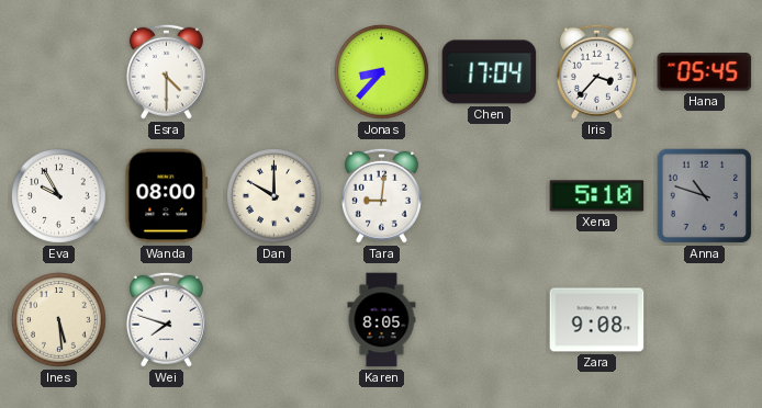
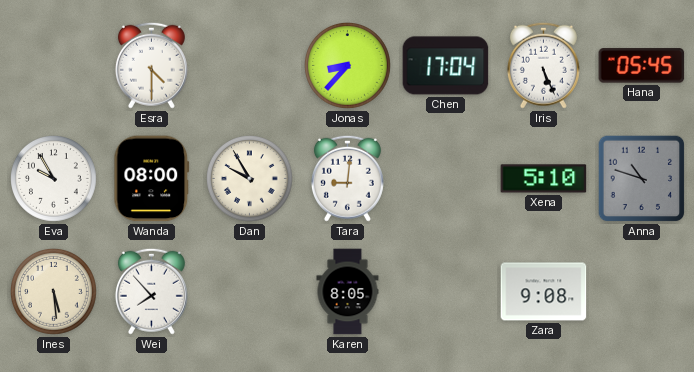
Iris: 3:37 -> 5:26
Dan: 10:00 -> 9:55
Wei: 7:48 -> 7:53
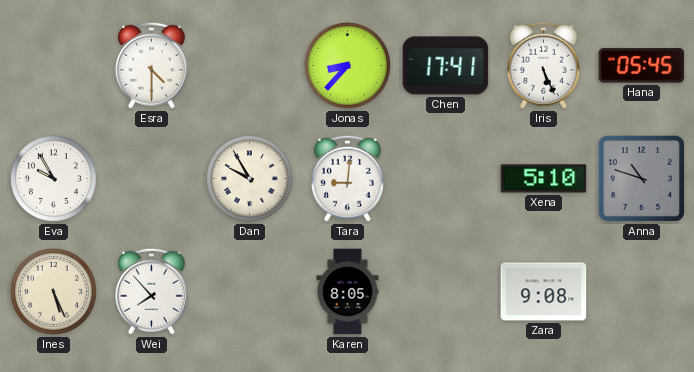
Chen: 17:04 -> 17:41
Wanda: 08:00 -> none
Ines: 5:29 -> 5:26
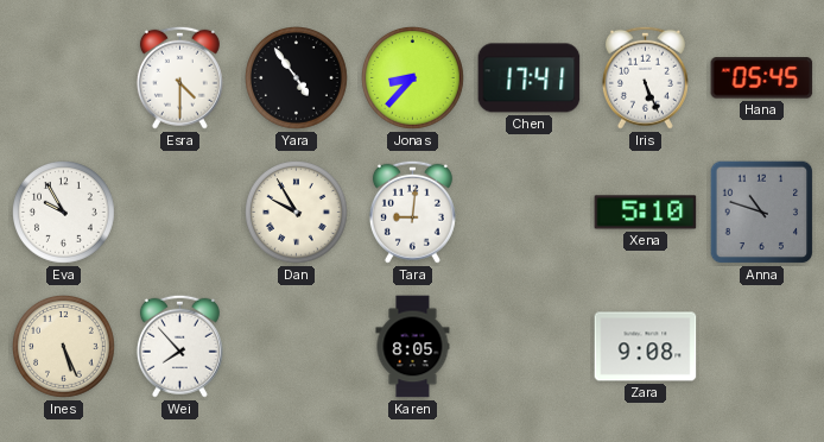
Yara: none -> 4:54
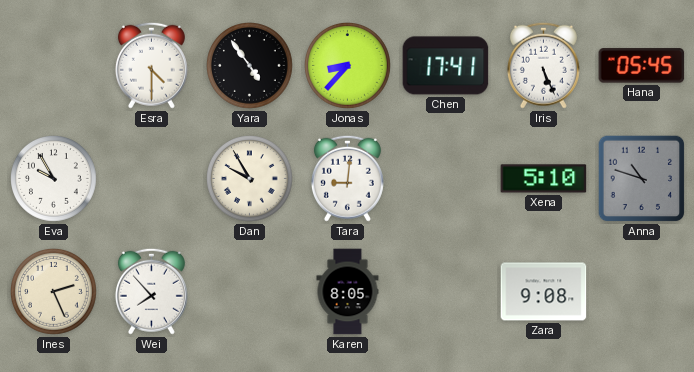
Ines: 5:26 -> 2:26
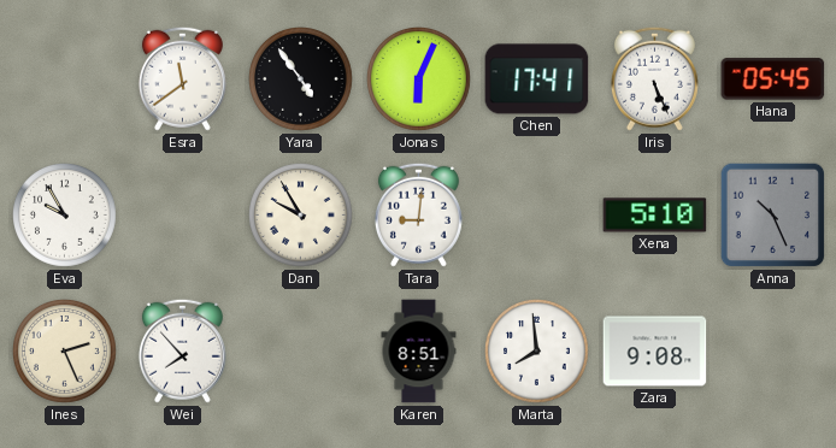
Esra: 4:30 -> 11:39
Jonas: 8:37 -> 6:04
Anna: 10:48 -> 10:26
Karen: 8:05 -> 8:51
Marta: none -> 7:59
